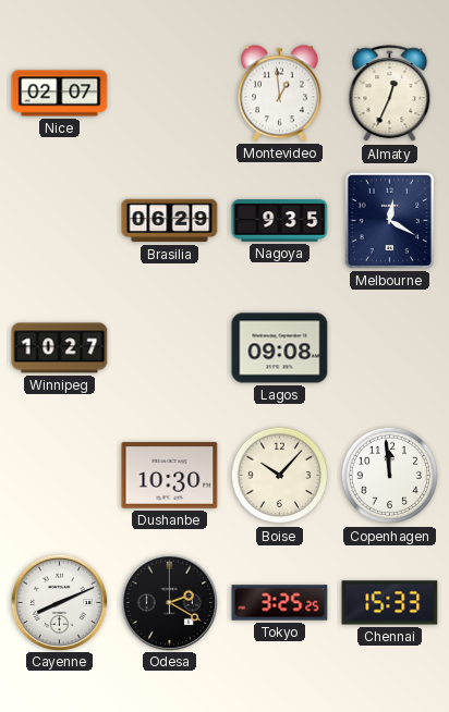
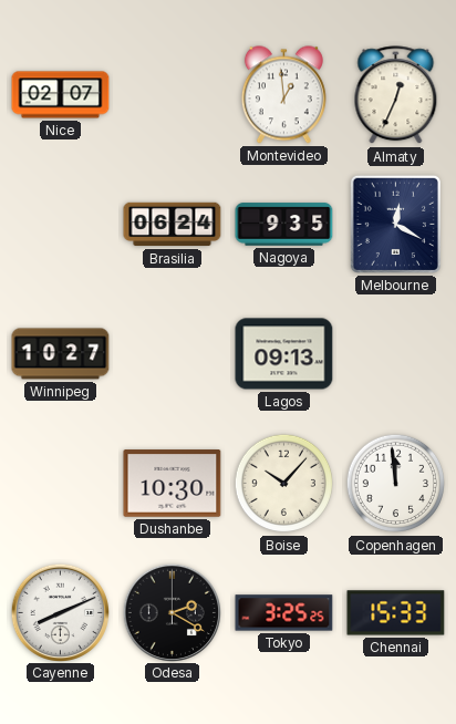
Brasilia: 06:29 -> 06:24
Lagos: 09:08 -> 09:13
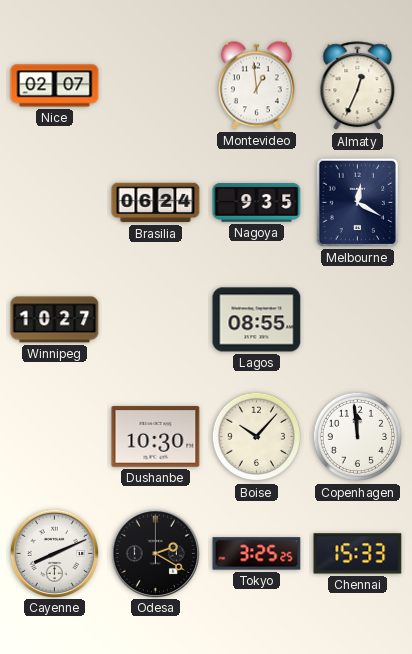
Lagos: 09:13 -> 08:55
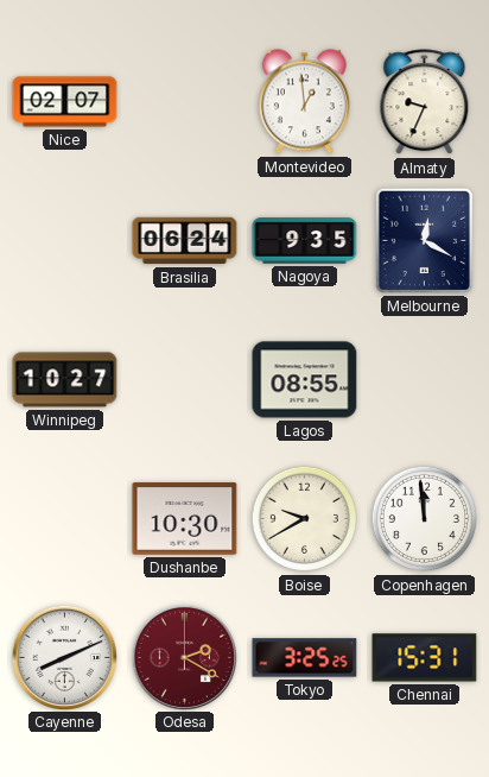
Almaty: 12:34 -> 9:34
Boise: 10:07 -> 9:40
Odesa dial: black -> burgundy
Chennai: 15:33 -> 15:31
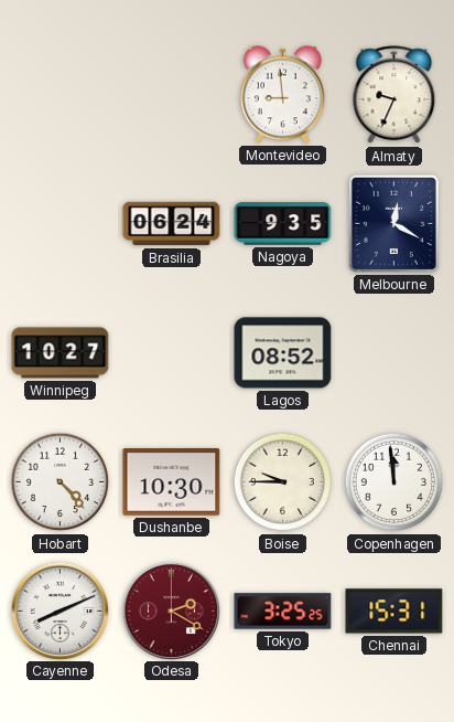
Nice: 02:07 -> none
Montevideo: 12:59 -> 8:59
Lagos: 08:55 -> 08:52
Hobart: none -> 4:23
Boise: 9:40 -> 9:45
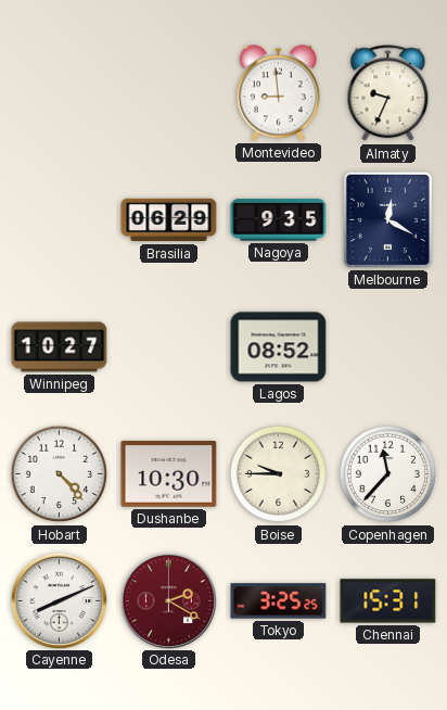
Brasilia: 06:24 -> 06:29
Copenhagen: 11:59 -> 11:37
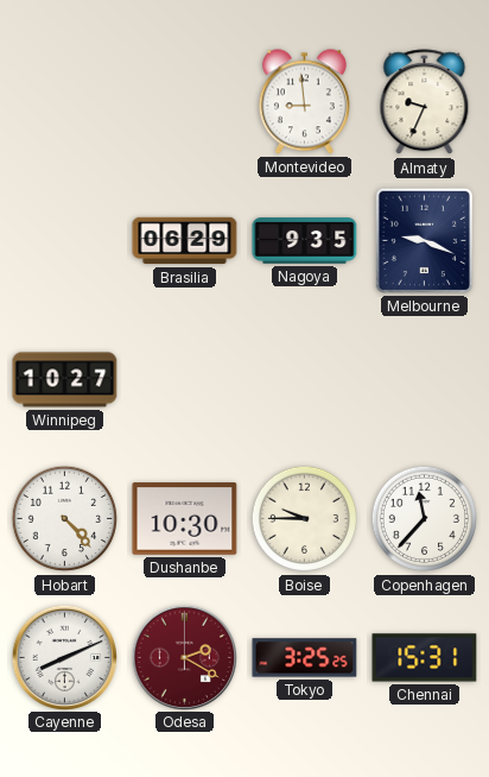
Melbourne: 12:20 -> 9:19
Lagos: 08:52 -> none
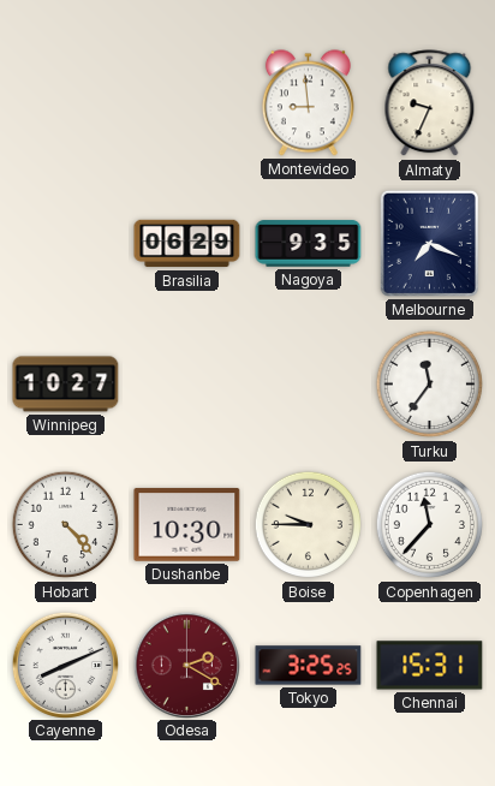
Melbourne: 9:19 -> 7:19
Turku: none -> 11:36
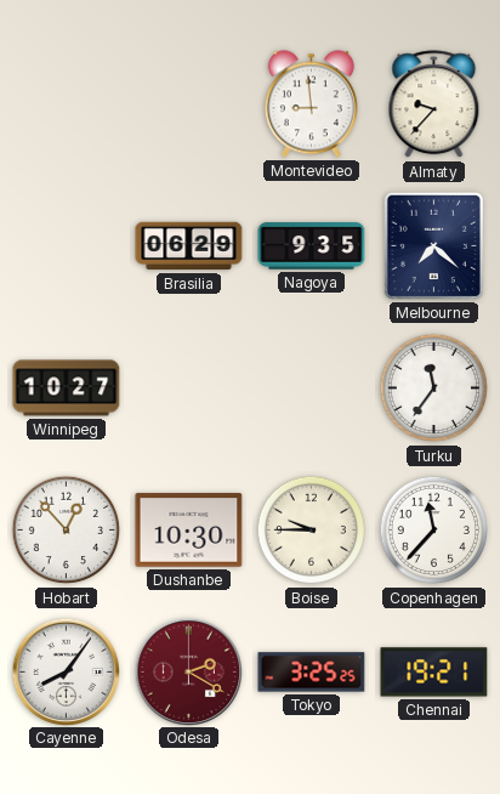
Almaty: 9:34 -> 9:37
Melbourne: 7:19 -> 7:22
Hobart: 4:23 -> 12:53
Cayenne: 8:11 -> 8:06
Chennai: 15:31 -> 19:21
